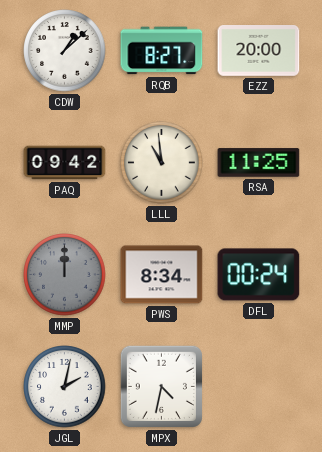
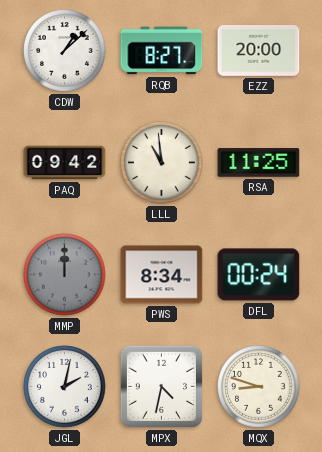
MQX: none -> 8:48
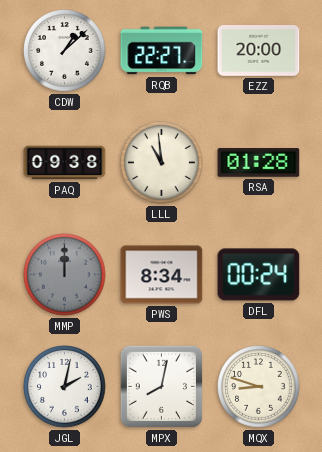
RQB: 8:27 -> 22:27
PAQ: 09:42 -> 09:38
RSA: 11:25 -> 01:28
MPX: 4:32 -> 8:02
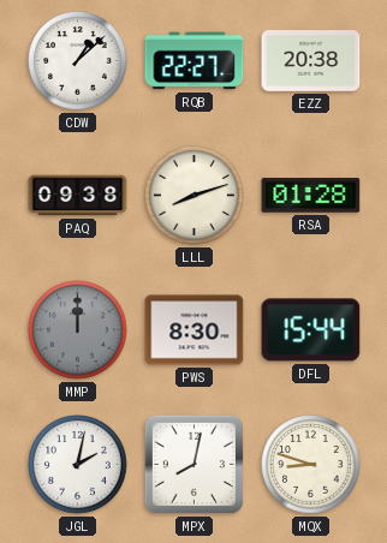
EZZ: 20:00 -> 20:38
LLL: 10:59 -> 8:12
PWS: 8:34 -> 8:30
DFL: 00:24 -> 15:44
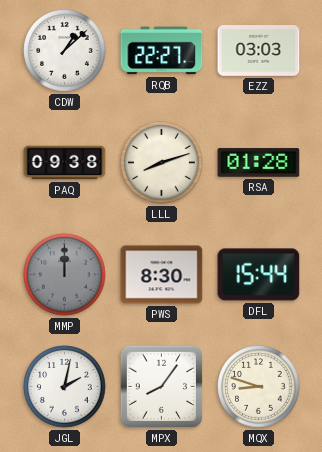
EZZ: 20:38 -> 03:03
MPX: 8:02 -> 8:06
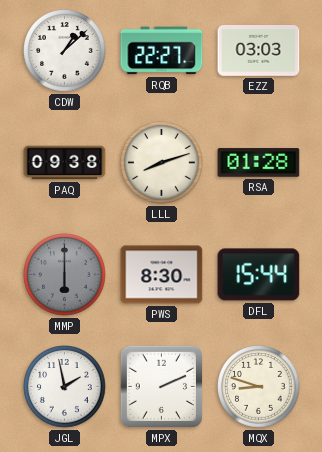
MMP: 12:00 -> 6:00
JGL: 2:02 -> 1:58
MPX: 8:06 -> 2:11
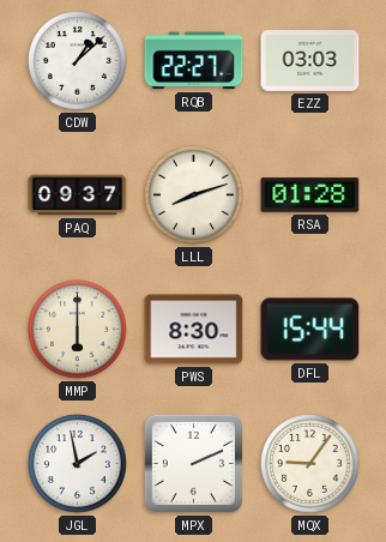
PAQ: 09:38 -> 09:37
MMP dial: grey -> cream
MQX: 8:48 -> 9:06
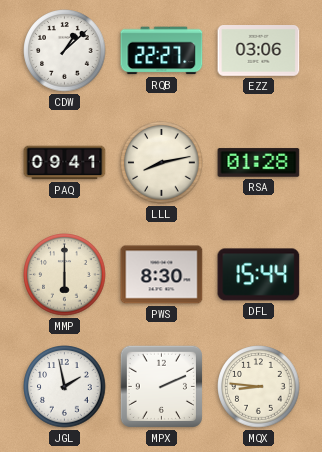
EZZ: 03:03 -> 03:06
PAQ: 09:37 -> 09:41
LLL: 8:12 -> 8:13
MQX: 9:06 -> 8:46
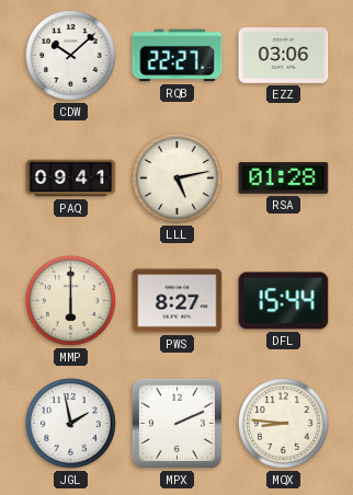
CDW: 1:08 -> 10:08
LLL: 8:13 -> 5:13
PWS: 8:30 -> 8:27
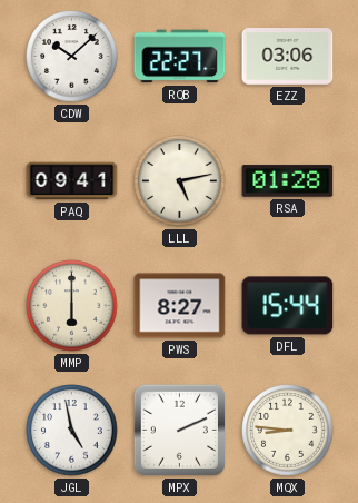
JGL: 1:58 -> 4:58
